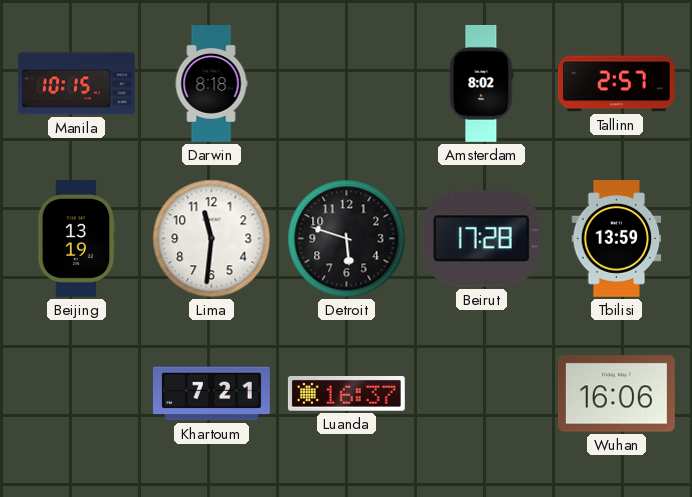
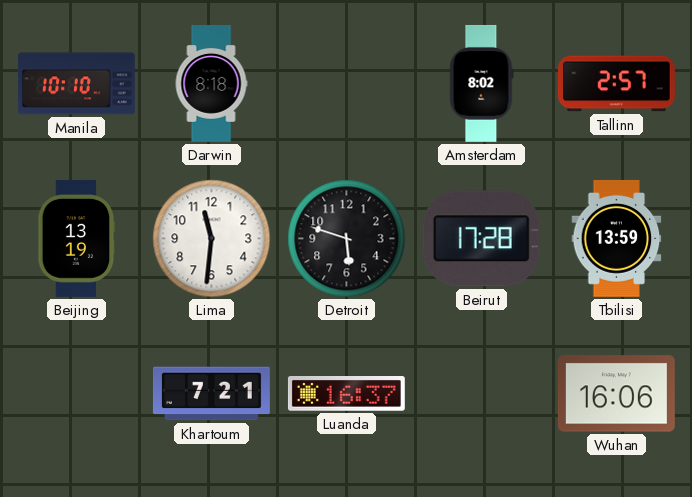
Manila: 10:15 -> 10:10
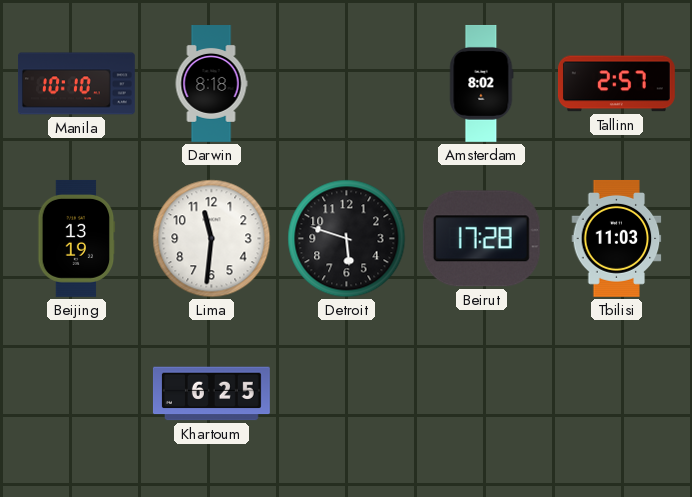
Tbilisi: 13:59 -> 11:03
Khartoum: 7:21 -> 6:25
Luanda: 16:37 -> none
Wuhan: 16:06 -> none
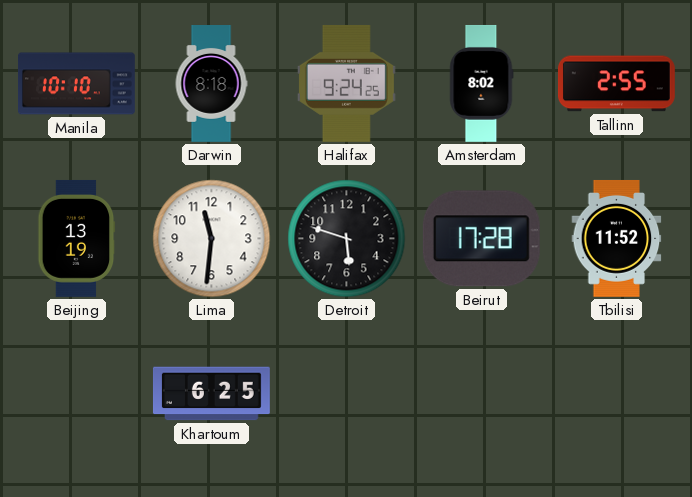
Halifax: none -> 9:24
Tallinn: 2:57 -> 2:55
Tbilisi: 11:03 -> 11:52
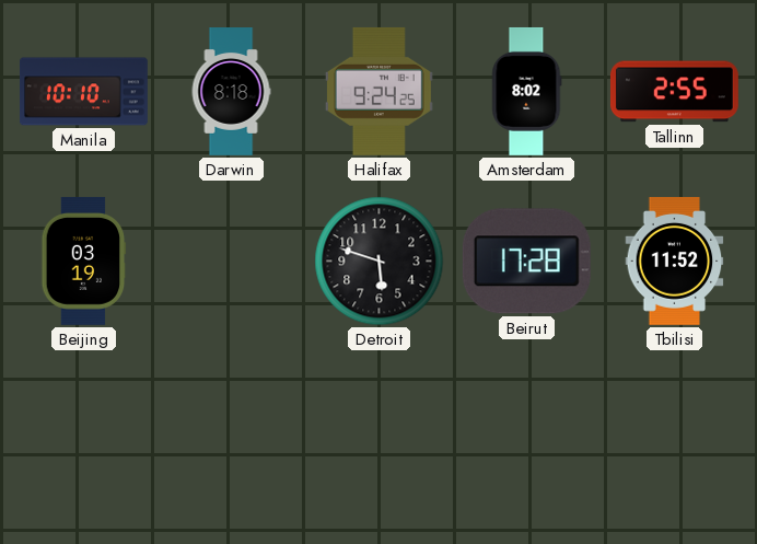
Beijing: 13:19 -> 03:19
Lima: 11:31 -> none
Khartoum: 6:25 -> none
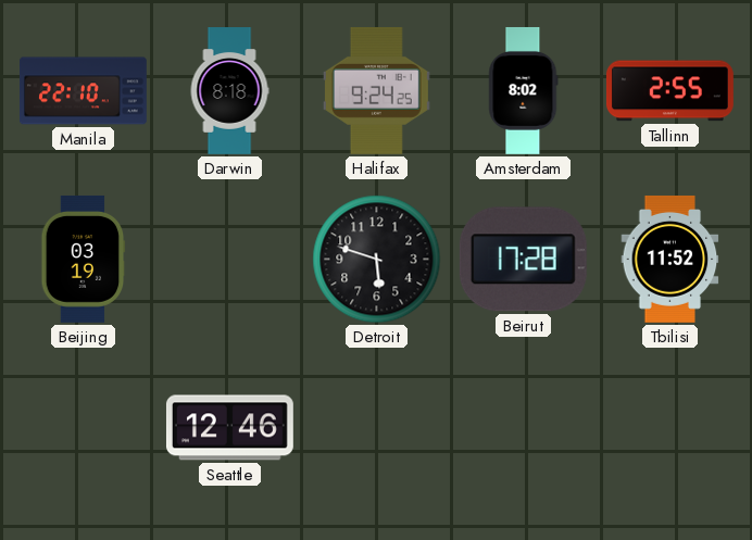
Manila: 10:10 -> 22:10
Seattle: none -> 12:46
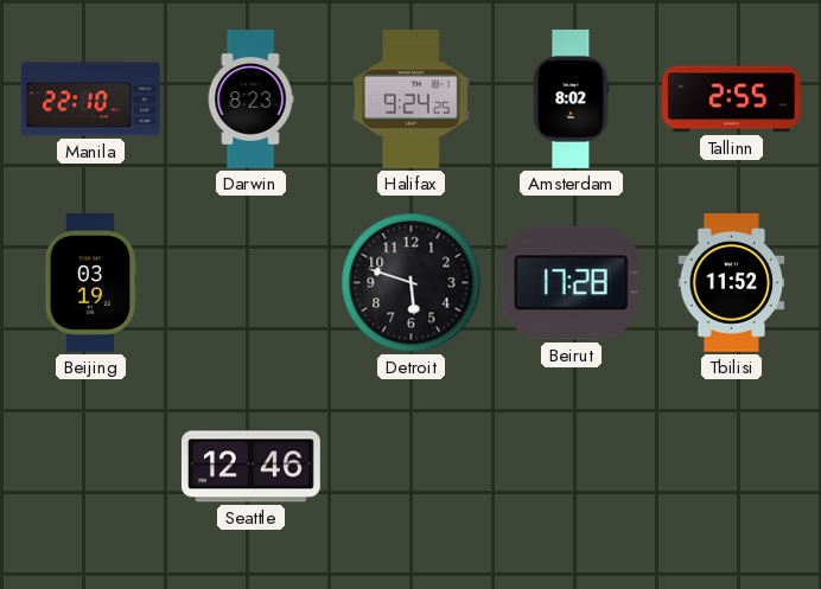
Darwin: 8:18 -> 8:23
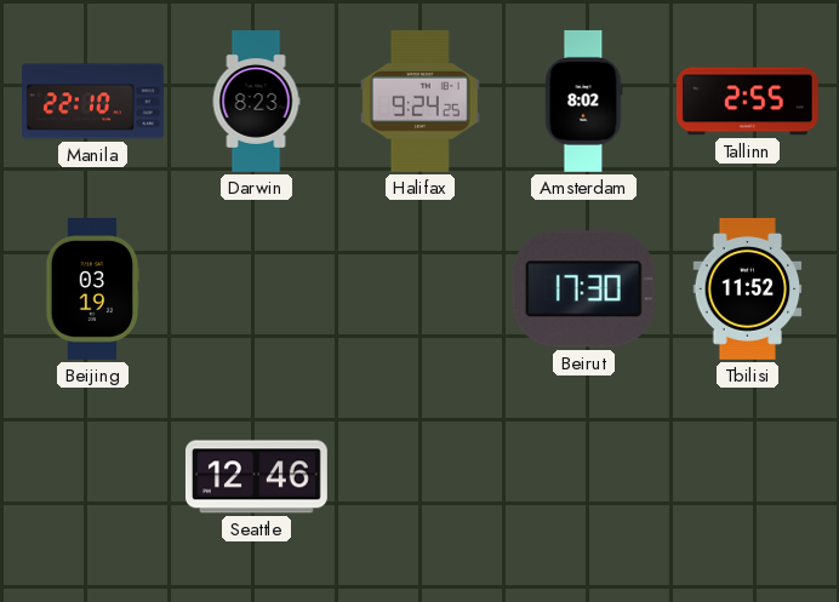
Detroit: 5:48 -> none
Beirut: 17:28 -> 17:30
